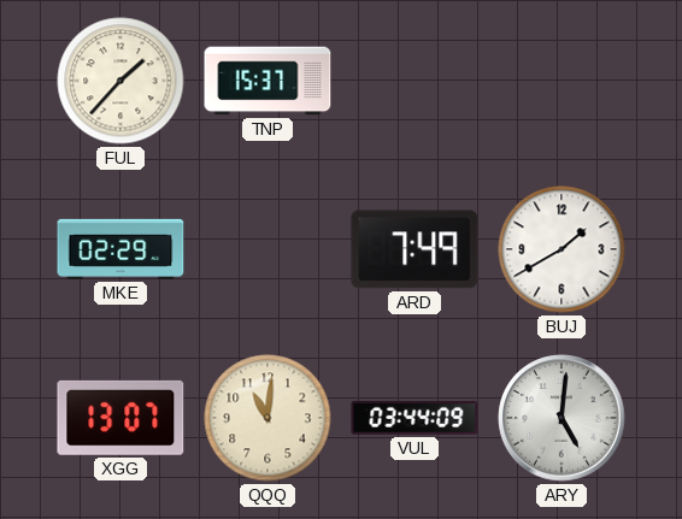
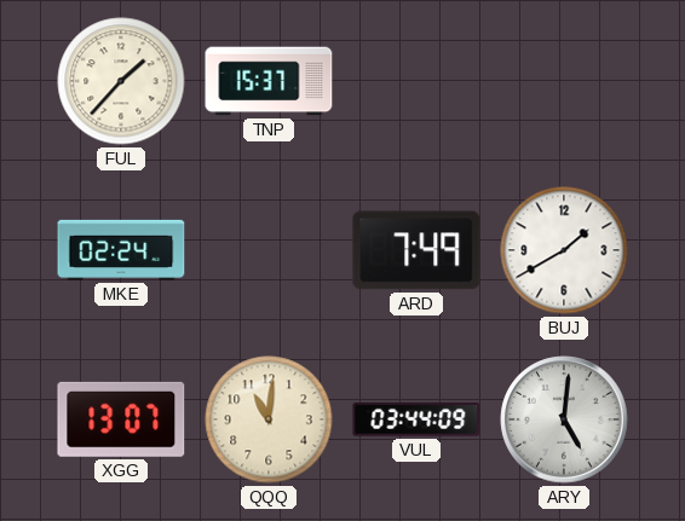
MKE: 02:29 -> 02:24
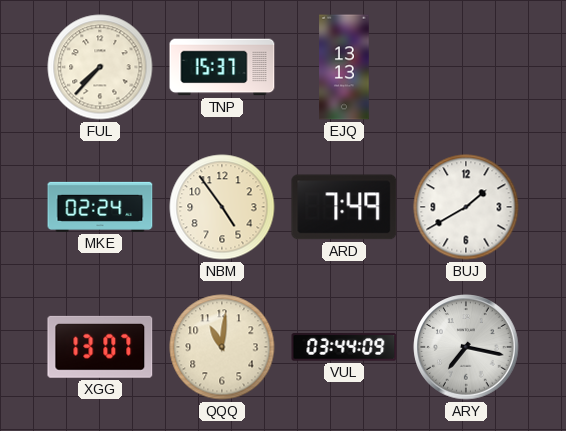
FUL: 1:37 -> 7:37
EJQ: none -> 13:13
NBM: none -> 4:54
ARY: 5:01 -> 7:17
